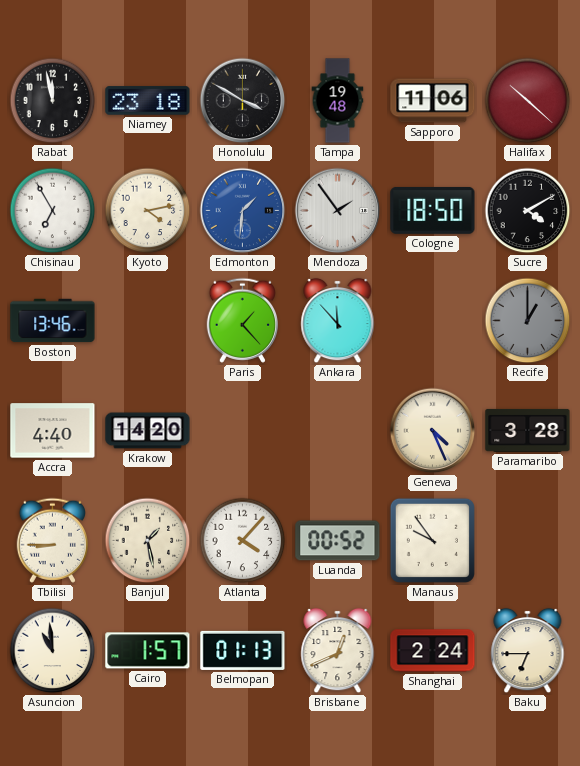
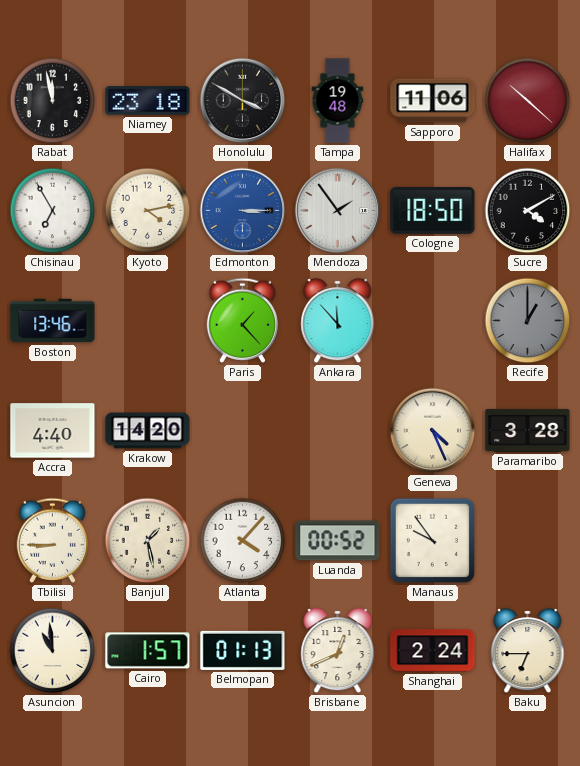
Edmonton: 1:31 -> 3:15
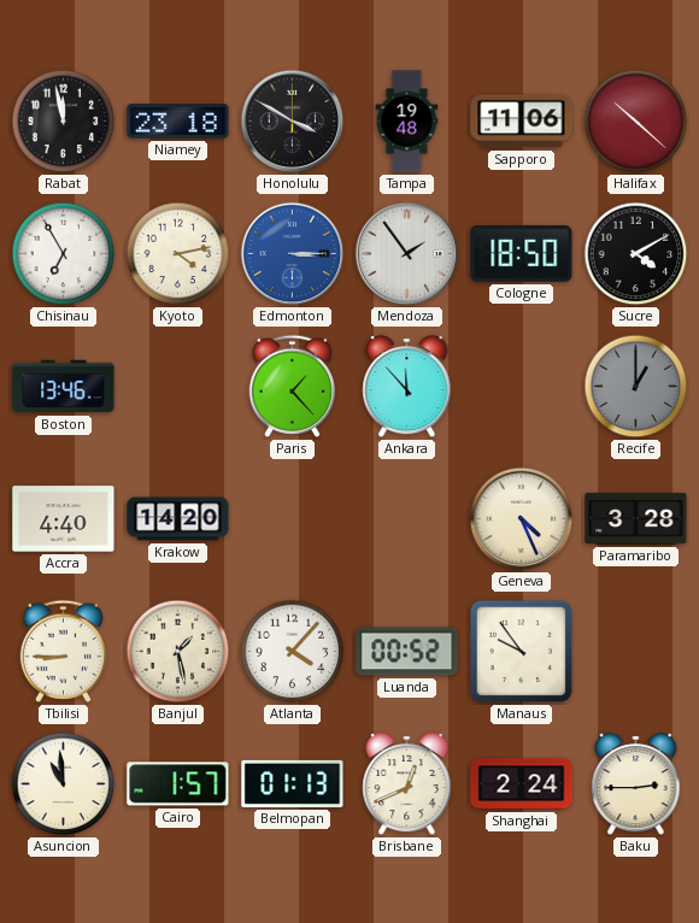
Baku: 6:45 -> 2:45
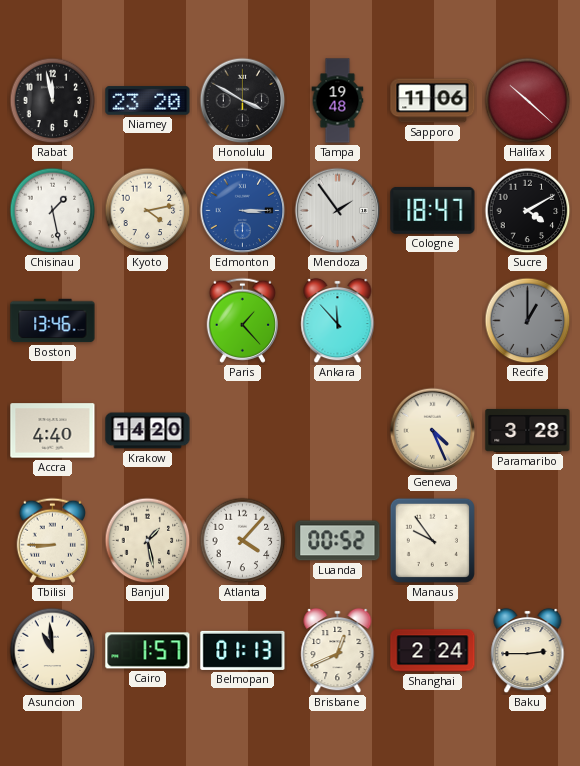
Niamey: 23:18 -> 23:20
Chisinau: 6:55 -> 1:28
Cologne: 18:50 -> 18:47
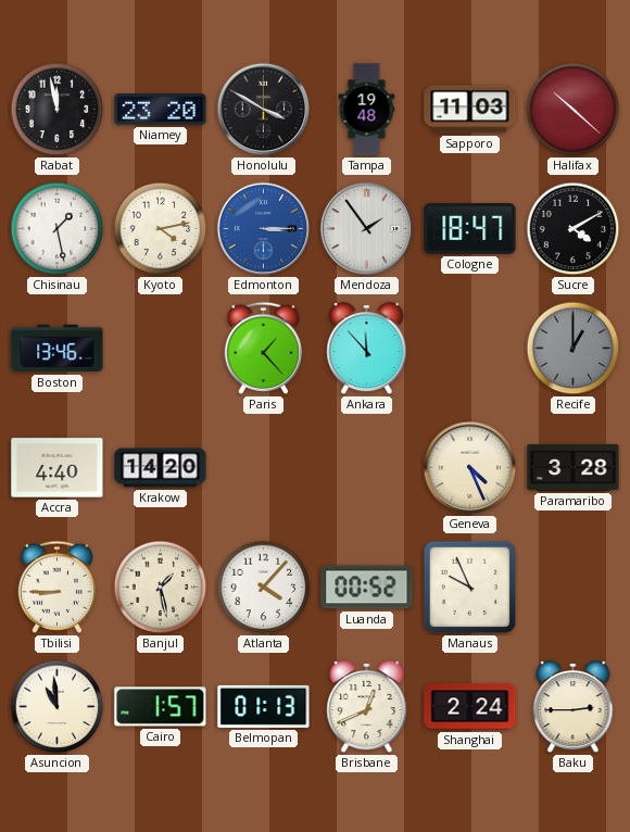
Sapporo: 11:06 -> 11:03
Manaus: 9:54 -> 9:56
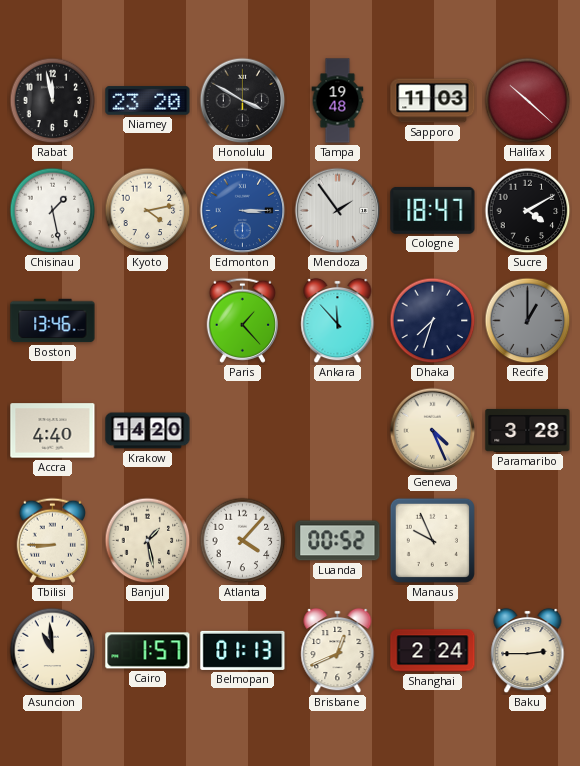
Dhaka: none -> 7:33
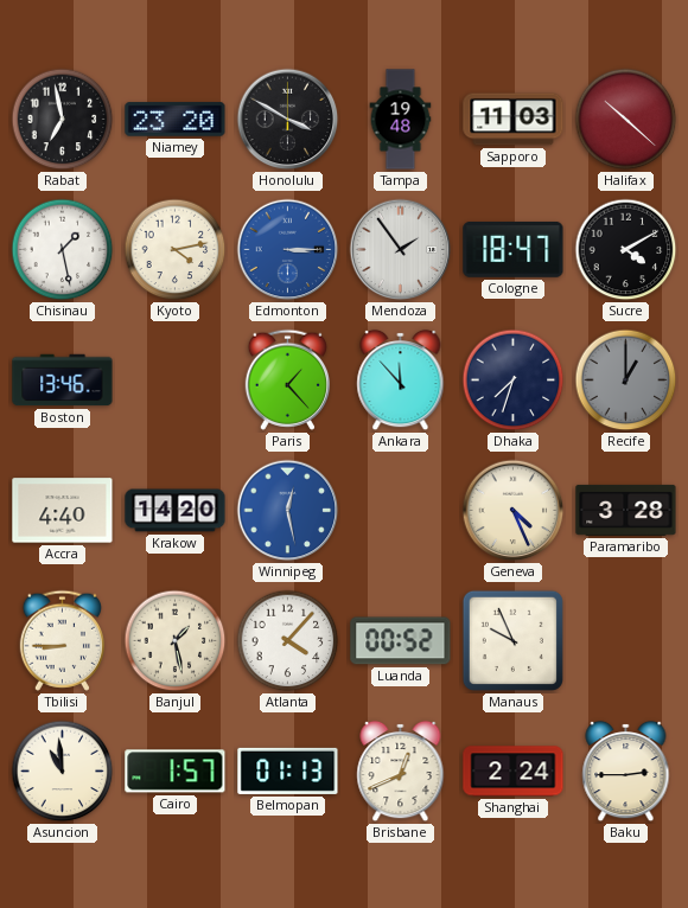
Rabat: 11:58 -> 6:58
Winnipeg: none -> 12:28
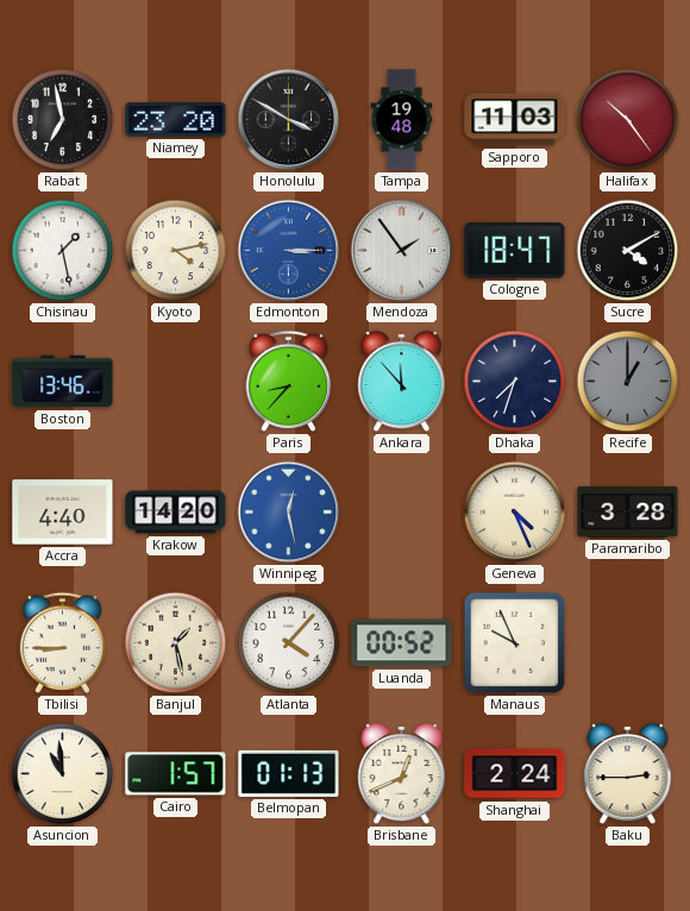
Halifax: 10:22 -> 10:24
Paris: 1:23 -> 8:37
